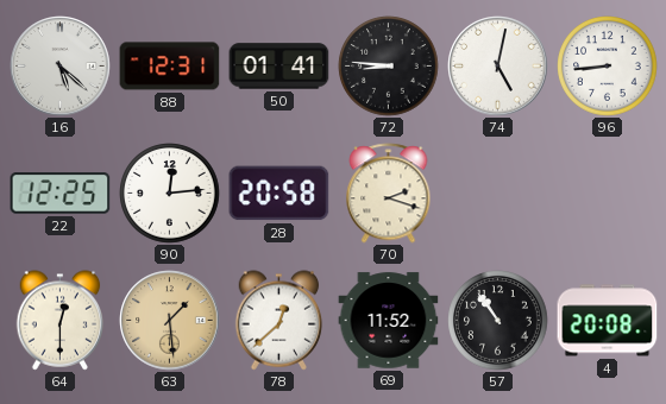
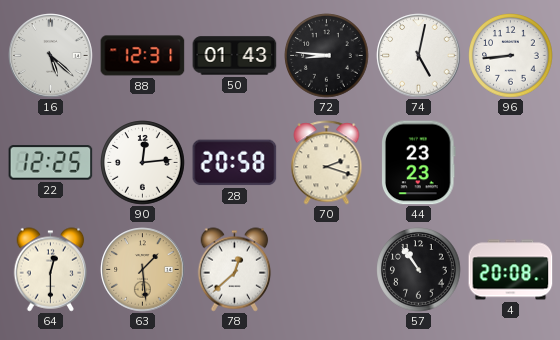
50: 01:41 -> 01:43
44: none -> 23:23
69: 11:52 -> none
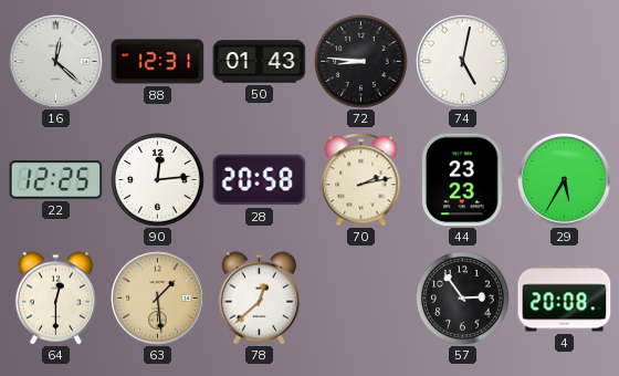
16: 5:22 -> 12:22
96: 8:44 -> none
70: 2:18 -> 2:13
29: none -> 5:35
57: 10:54 -> 2:54
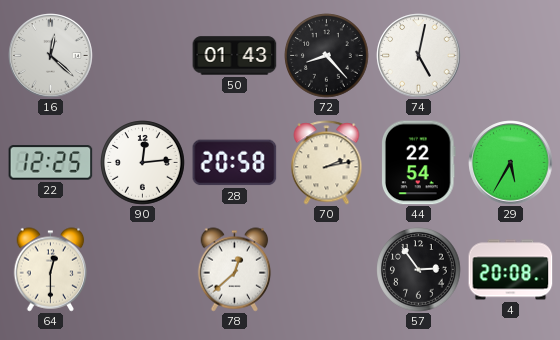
88: 12:31 -> none
72: 8:46 -> 8:23
44: 23:23 -> 22:54
63: 1:29 -> none
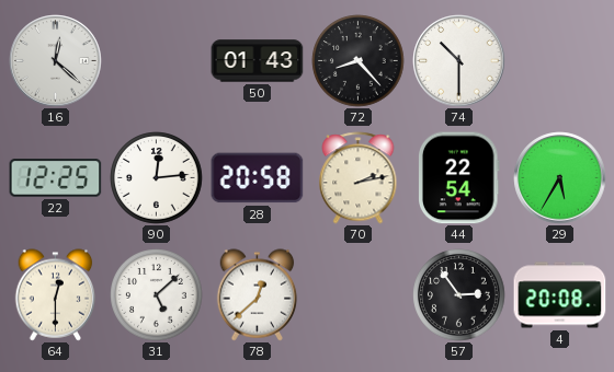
74: 5:02 -> 10:30
31: none -> 5:08
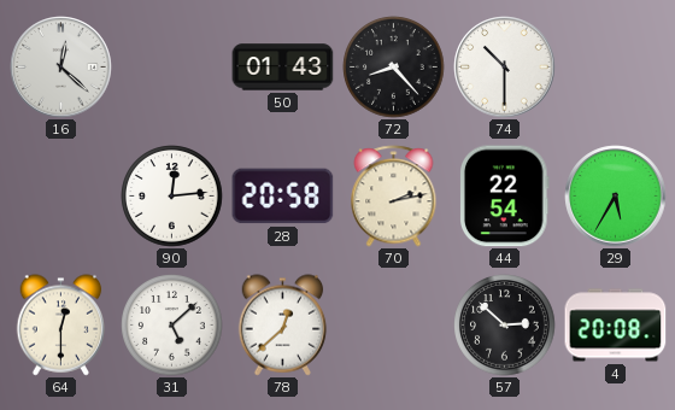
22: 12:25 -> none
57: 2:54 -> 2:52
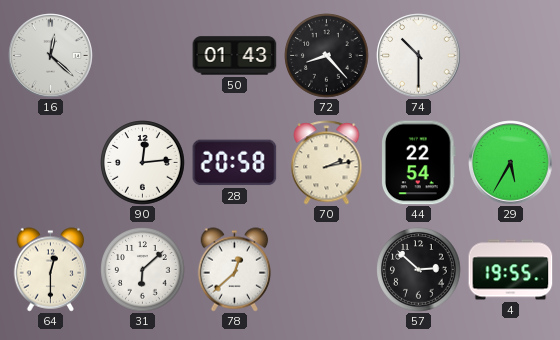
31: 5:08 -> 6:08
4: 20:08 -> 19:55
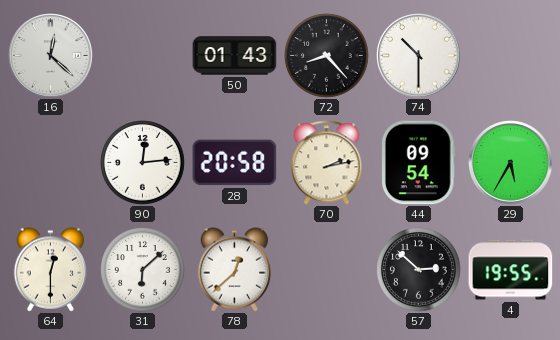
44: 22:54 -> 09:54
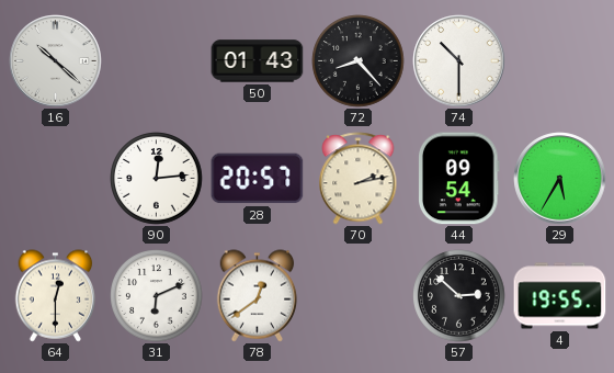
16: 12:22 -> 10:22
28: 20:58 -> 20:57
31: 6:08 -> 6:11
78: 12:38 -> 12:39
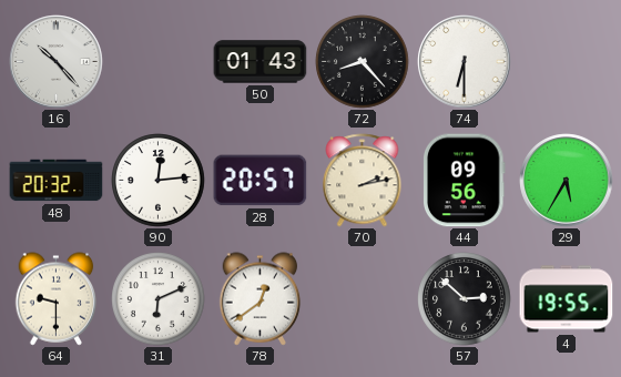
16: 10:22 -> 10:23
74: 10:30 -> 6:30
48: none -> 20:32
44: 09:54 -> 09:56
64: 12:30 -> 9:30
